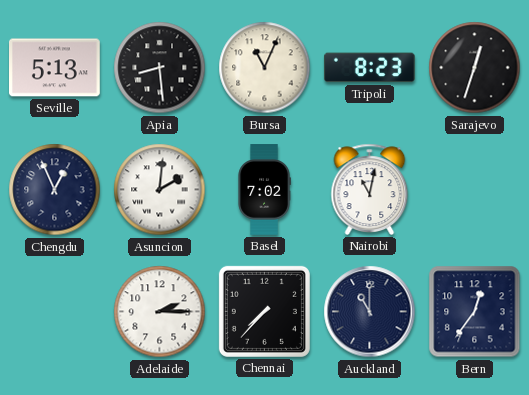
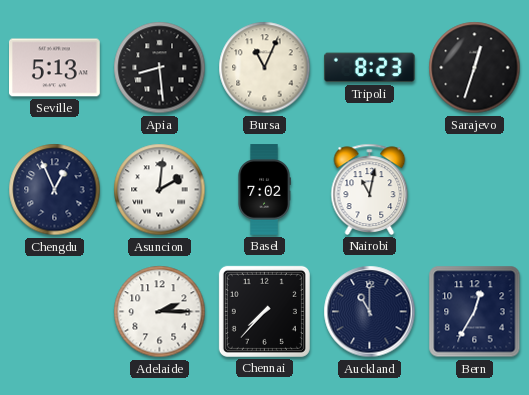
Bern: 12:36 -> 12:35
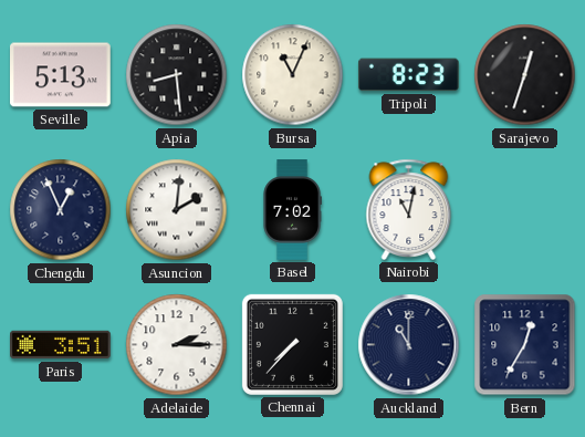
Paris: none -> 3:51
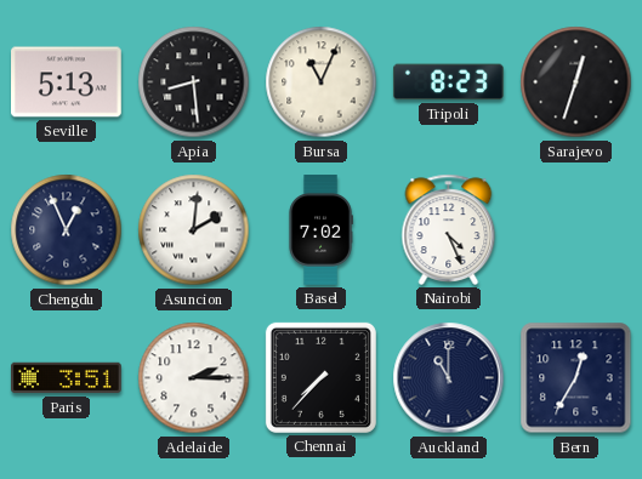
Nairobi: 11:02 -> 4:26
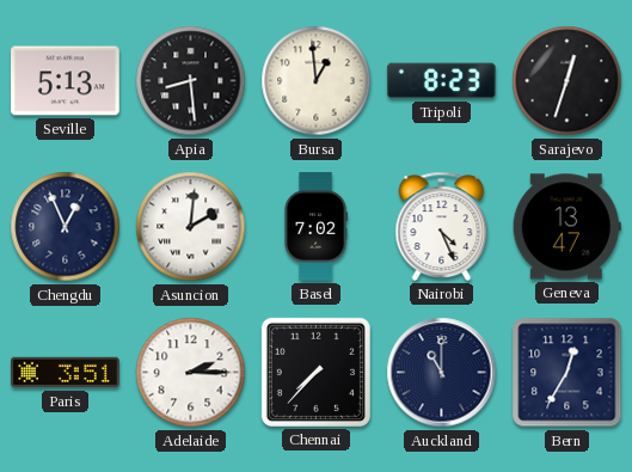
Bursa: 11:04 -> 12:59
Geneva: none -> 13:47
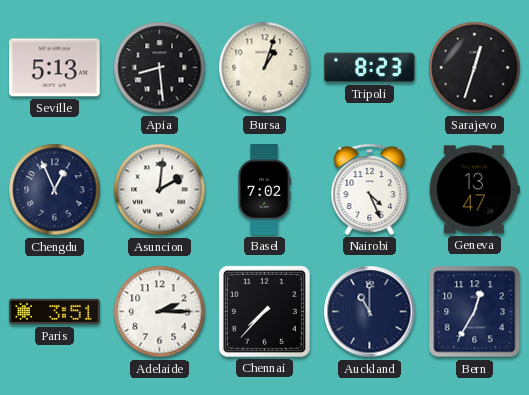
Bursa: 12:59 -> 1:03
